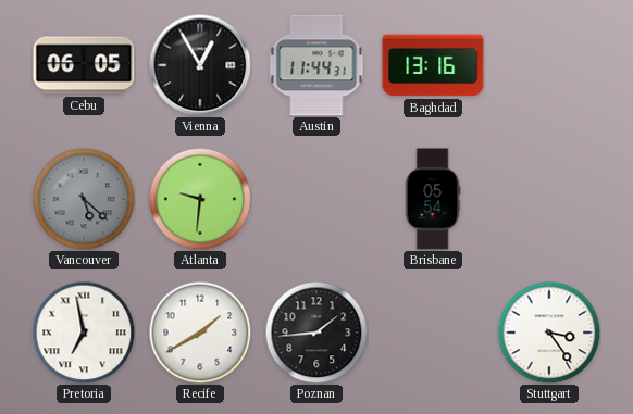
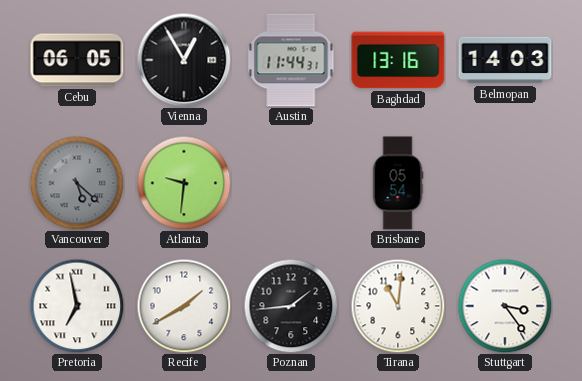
Belmopan: none -> 14:03
Tirana: none -> 11:01
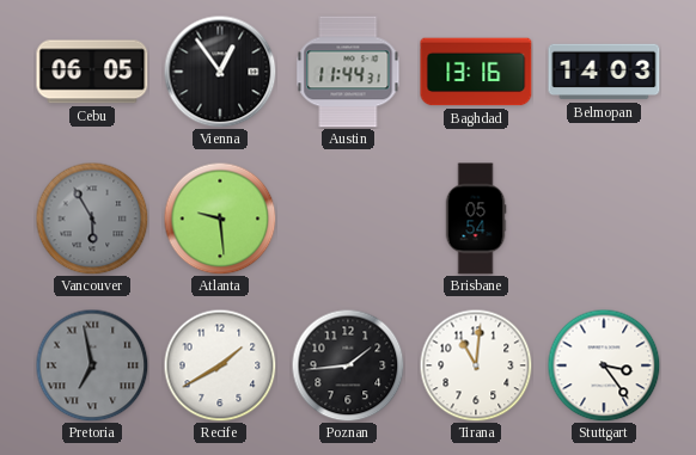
Vienna: 12:55 -> 12:54
Vancouver: 5:22 -> 5:55
Atlanta: 9:31 -> 9:29
Pretoria dial: white -> grey
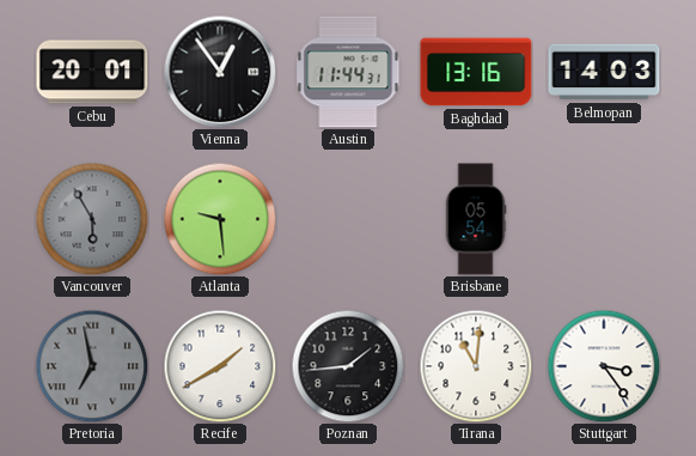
Cebu: 06:05 -> 20:01
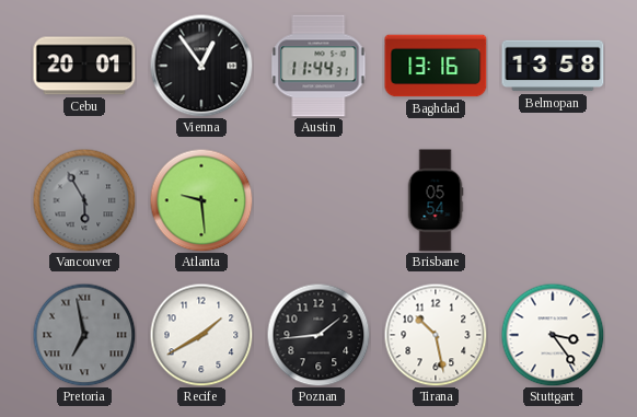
Belmopan: 14:03 -> 13:58
Tirana: 11:01 -> 10:28
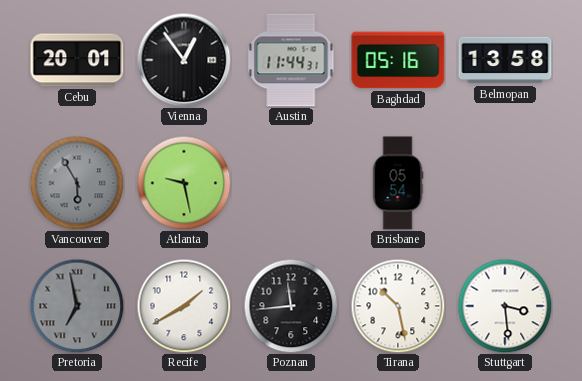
Baghdad: 13:16 -> 05:16
Atlanta: 9:29 -> 9:28
Poznan: 1:44 -> 11:44
Stuttgart: 3:24 -> 3:29
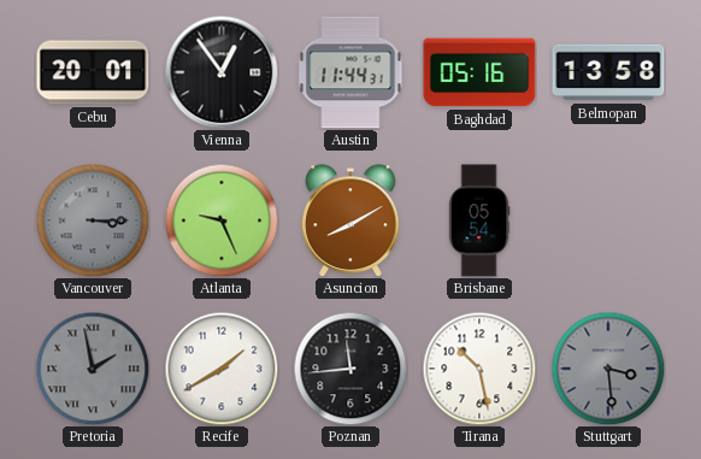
Vancouver: 5:55 -> 3:15
Atlanta: 9:28 -> 9:26
Asuncion: none -> 8:10
Pretoria: 6:58 -> 1:58
Stuttgart dial: white -> grey
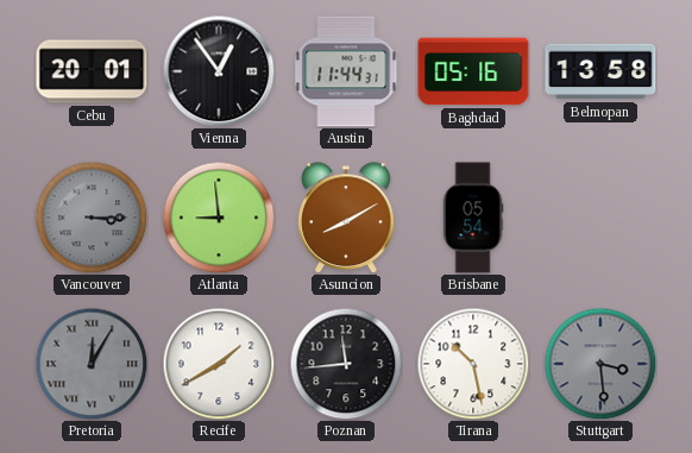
Atlanta: 9:26 -> 8:59
Pretoria: 1:58 -> 12:05
